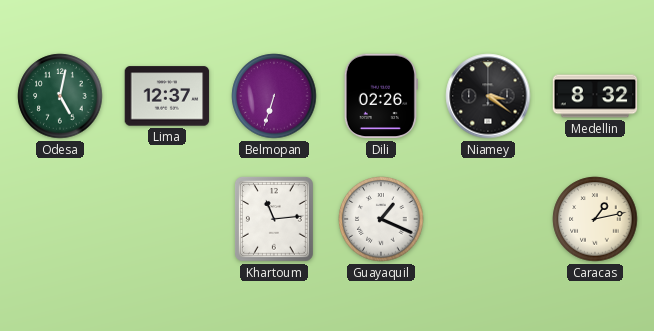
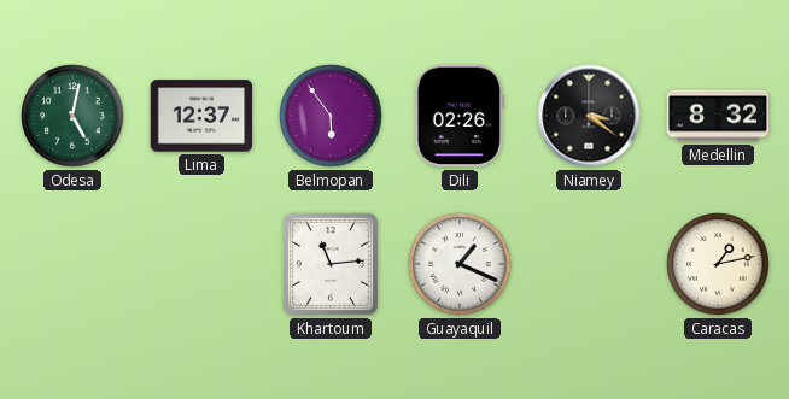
Belmopan: 6:33 -> 5:54
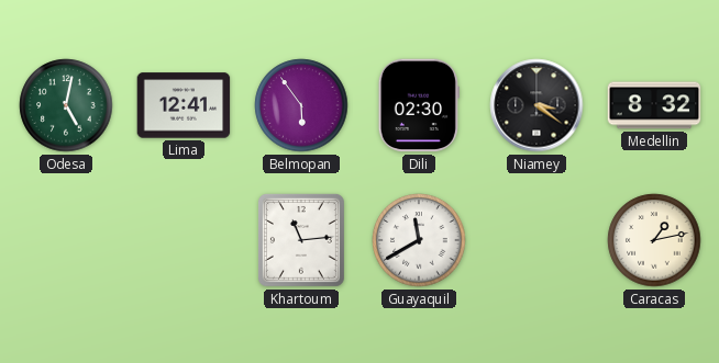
Lima: 12:37 -> 12:41
Dili: 02:26 -> 02:30
Guayaquil: 1:19 -> 11:40
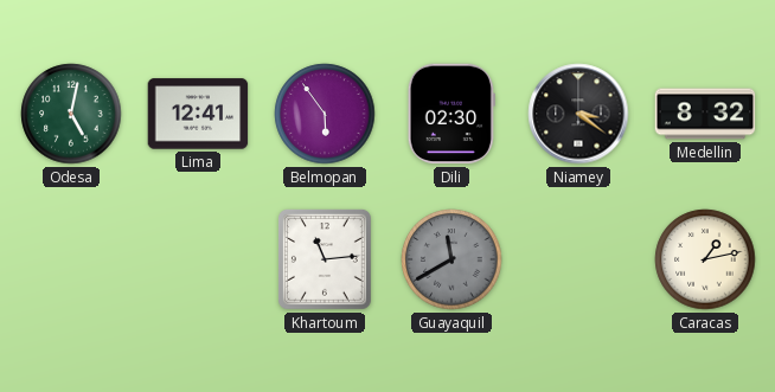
Guayaquil dial: white -> grey
